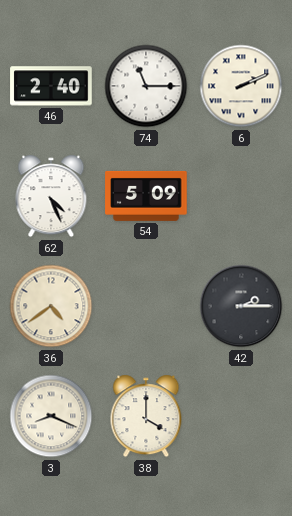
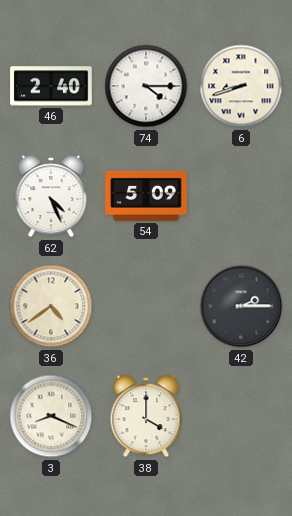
74: 11:15 -> 4:15
6: 2:11 -> 8:42
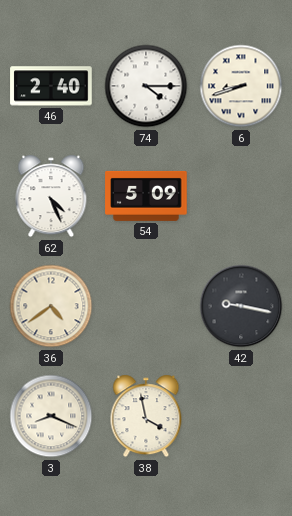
42: 2:15 -> 9:17
38: 4:00 -> 3:58
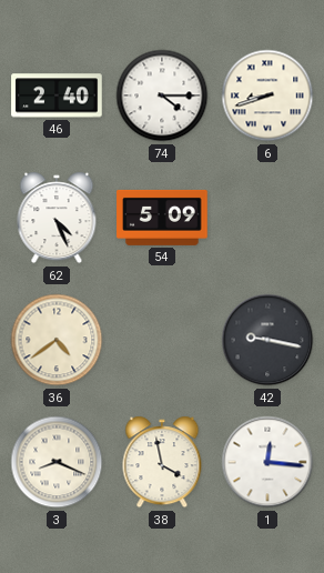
1: none -> 12:16
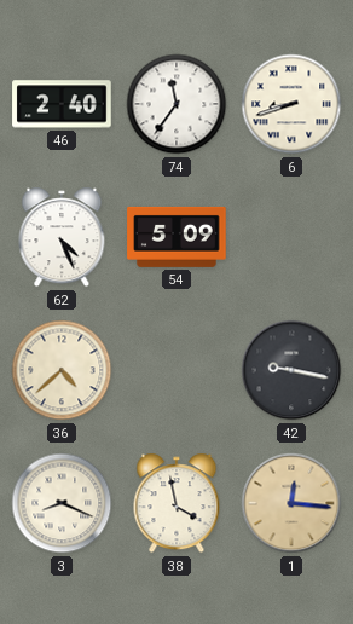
74: 4:15 -> 11:36
36: 4:39 -> 4:38
1 dial: white -> champagne
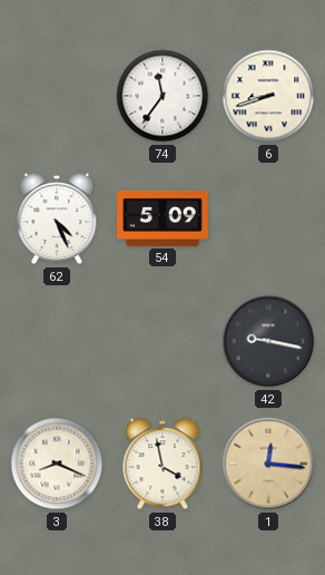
46: 2:40 -> none
36: 4:38 -> none
